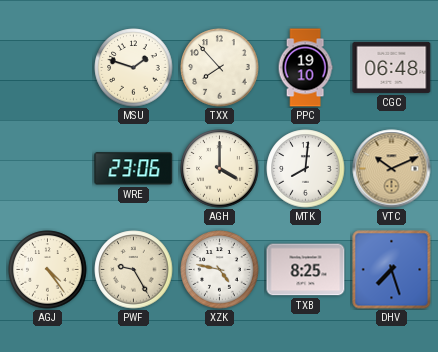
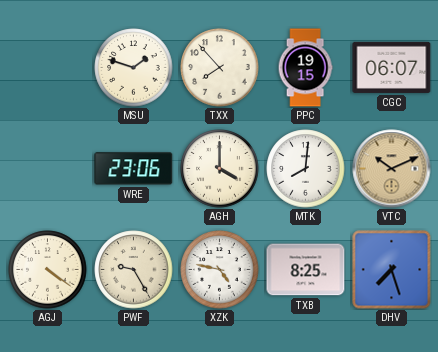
PPC: 19:10 -> 19:15
CGC: 06:48 -> 06:07
AGJ: 4:24 -> 4:21
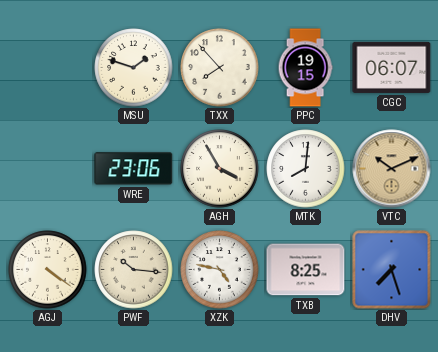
AGH: 4:00 -> 3:55
PWF: 9:25 -> 10:16
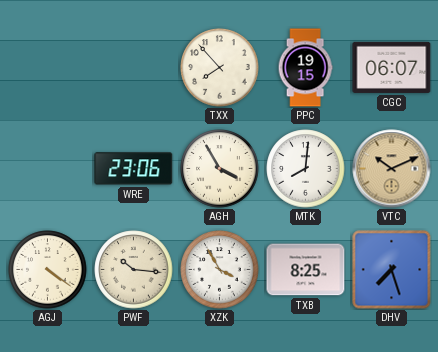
MSU: 1:48 -> none
XZK: 4:47 -> 3:55
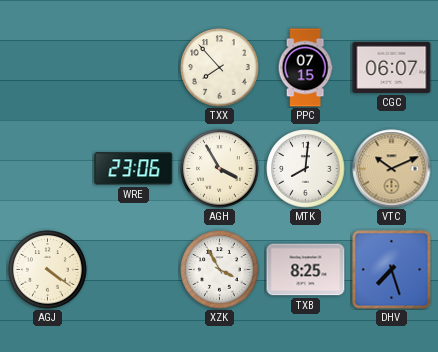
PPC: 19:15 -> 07:15
PWF: 10:16 -> none
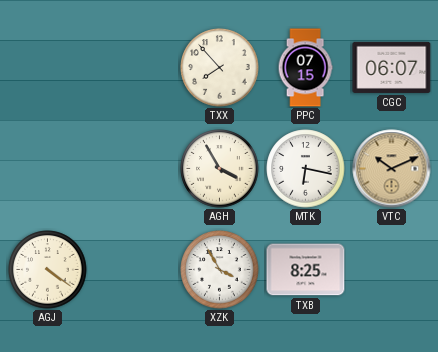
WRE: 23:06 -> none
MTK: 8:01 -> 6:17
DHV: 7:27 -> none
